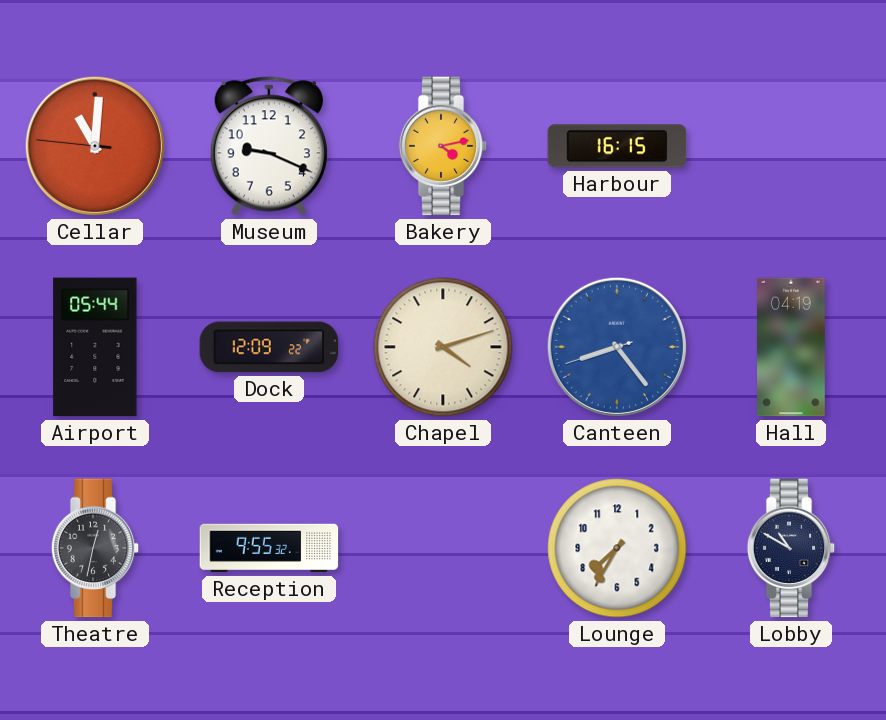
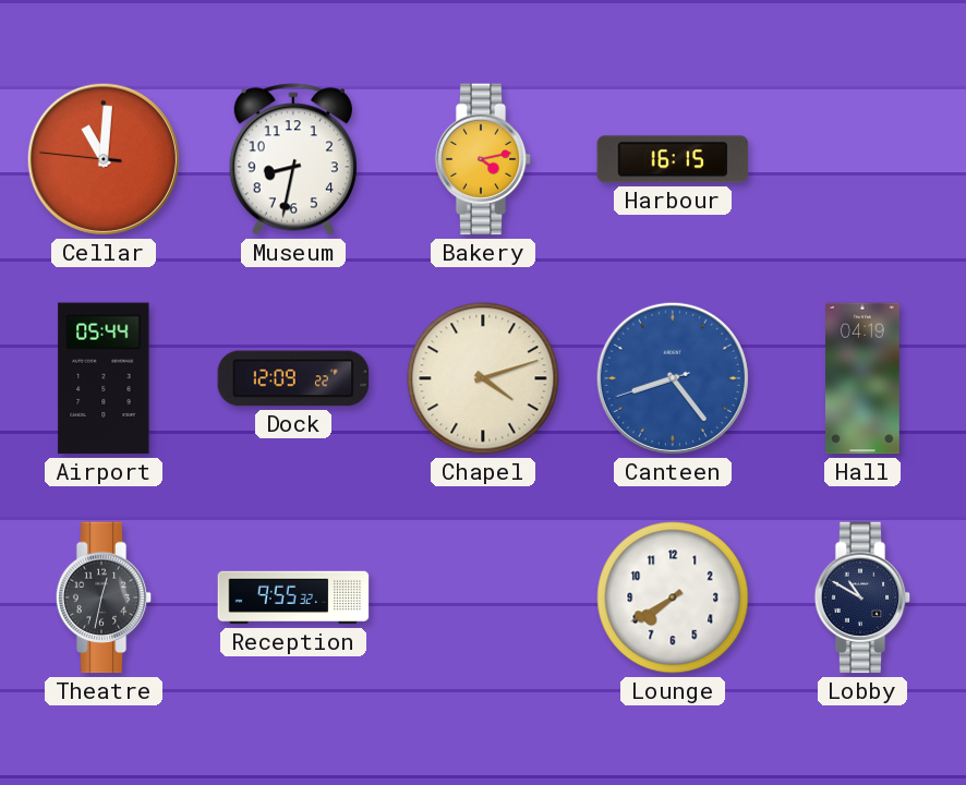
Museum: 9:19 -> 8:32
Lounge: 7:35 -> 7:40
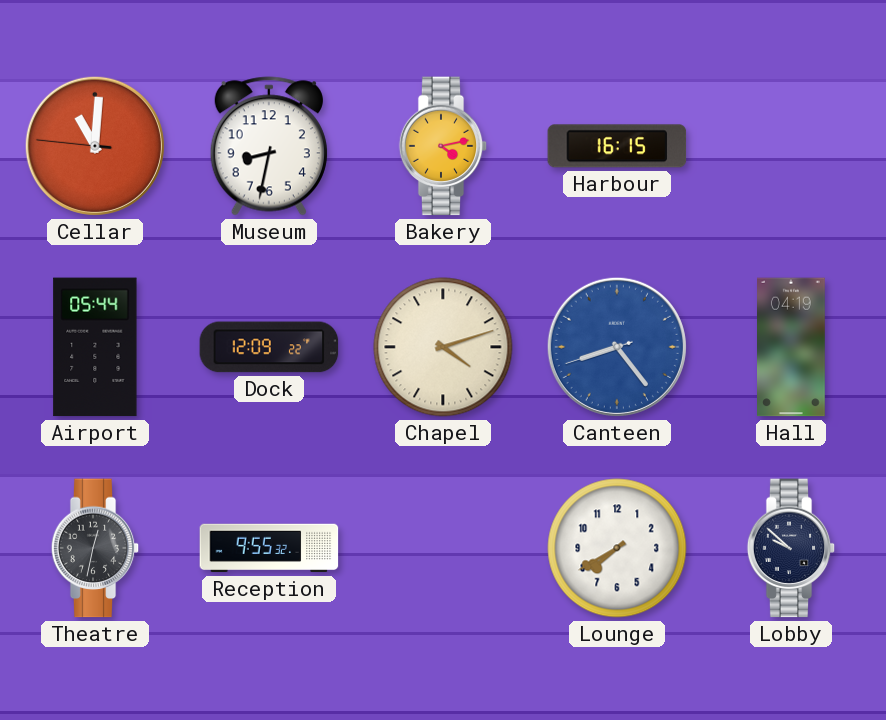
Lobby: 10:50 -> 9:52
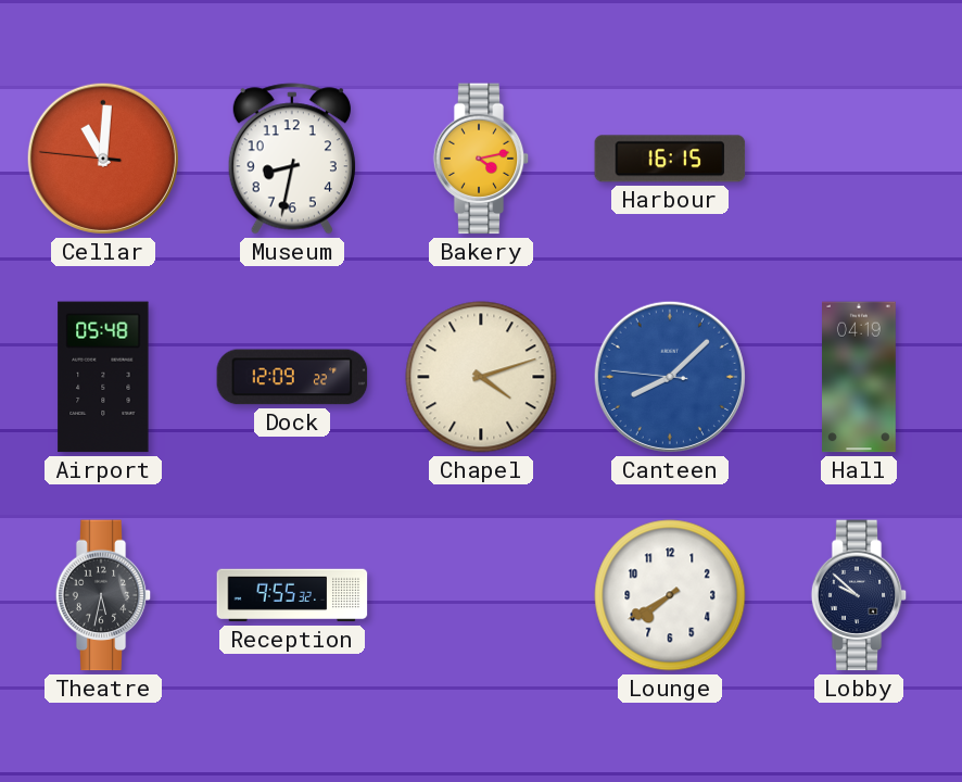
Airport: 05:44 -> 05:48
Canteen: 8:23 -> 8:07
Theatre: 12:32 -> 5:32
